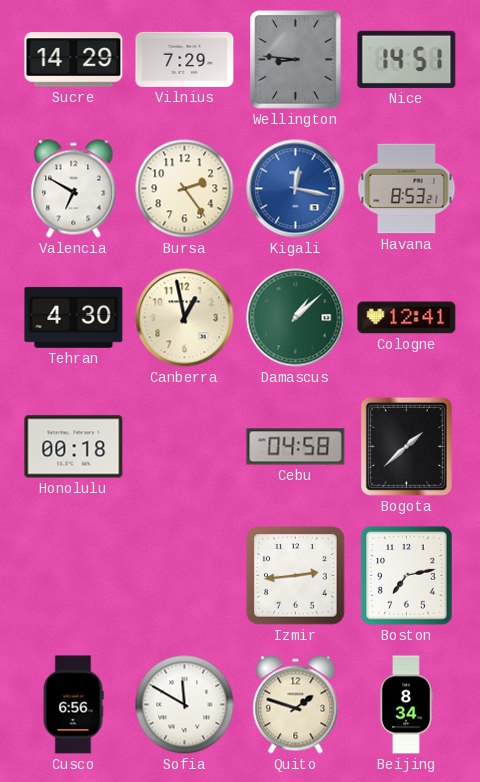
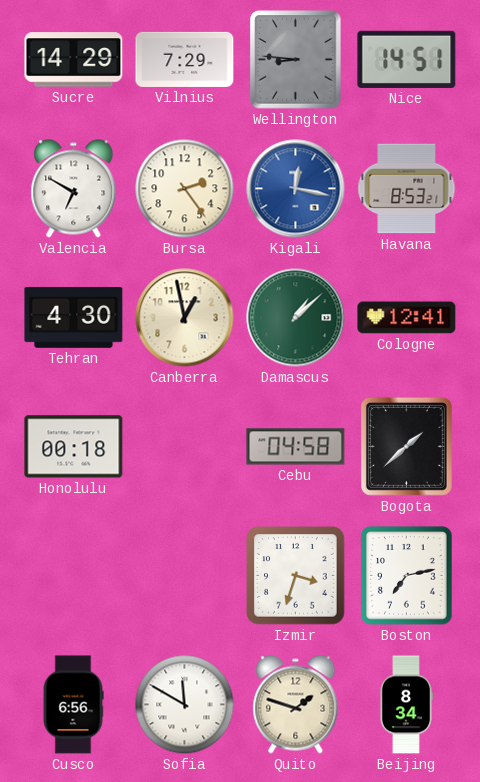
Izmir: 2:44 -> 3:33
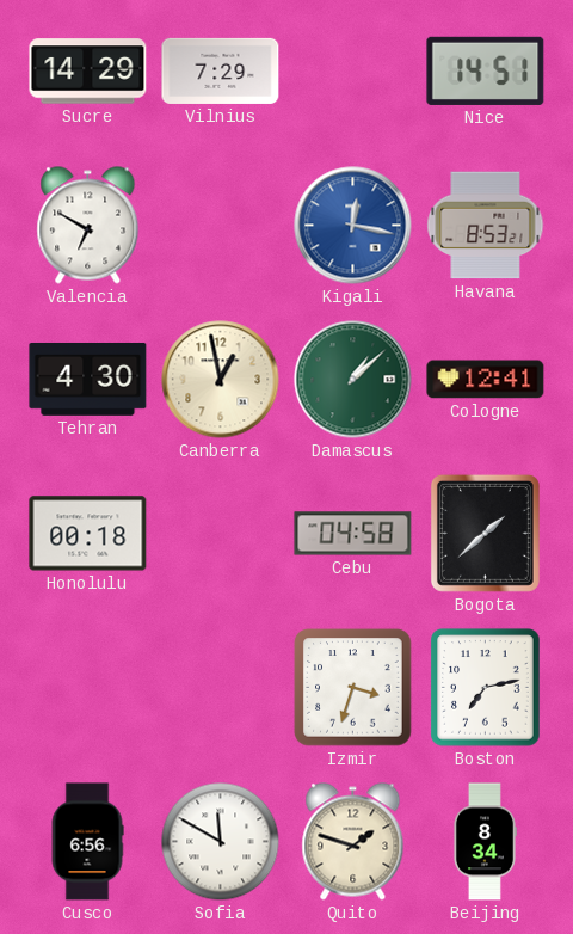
Wellington: 8:46 -> none
Bursa: 2:24 -> none
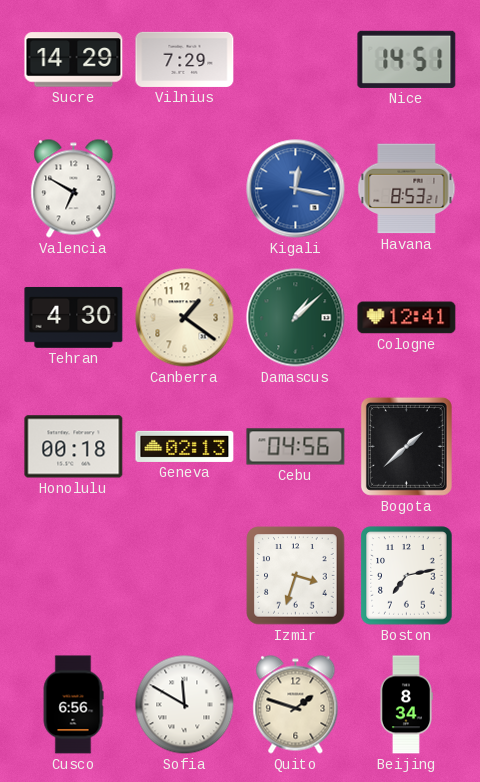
Canberra: 12:58 -> 1:21
Geneva: none -> 02:13
Cebu: 04:58 -> 04:56
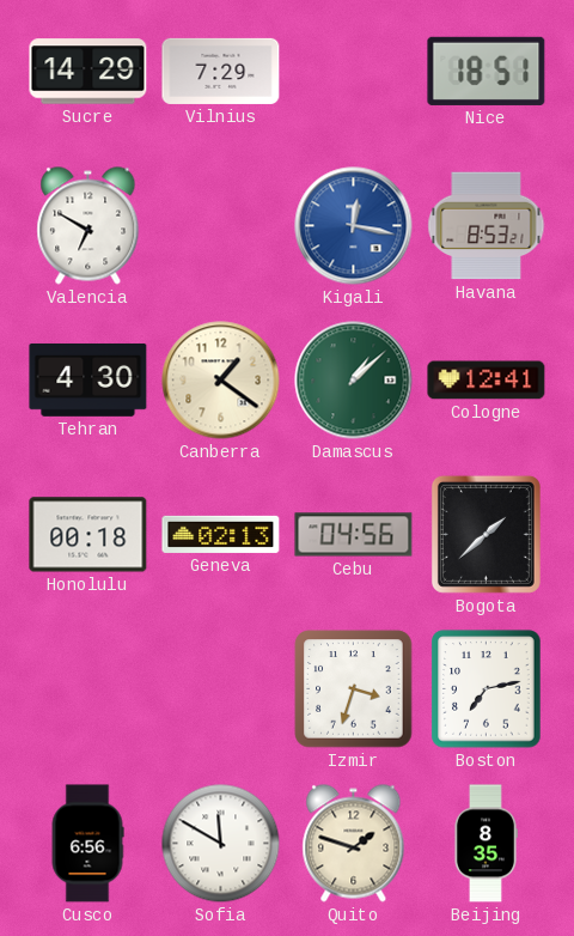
Nice: 14:51 -> 18:51
Beijing: 8:34 -> 8:35
